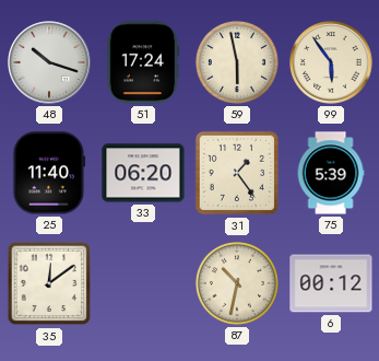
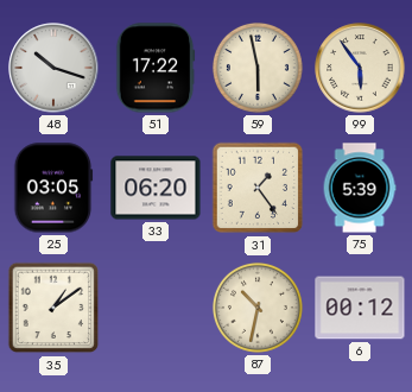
51: 17:24 -> 17:22
25: 11:40 -> 03:05
35: 12:09 -> 1:09
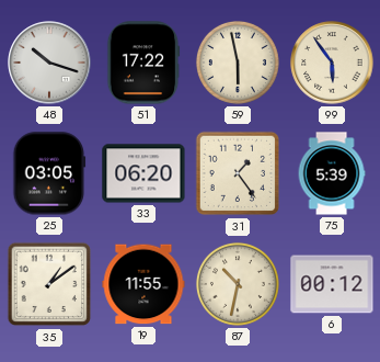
19: none -> 11:55
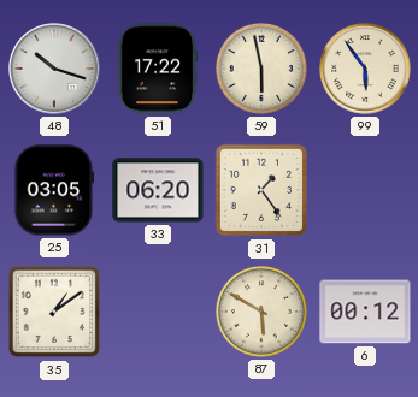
75: 5:39 -> none
19: 11:55 -> none
87: 10:32 -> 5:50
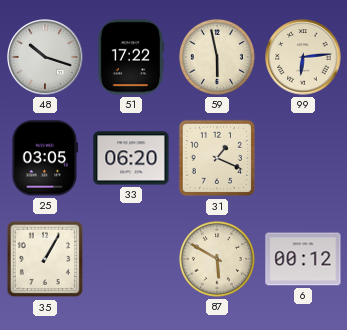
99: 5:54 -> 6:14
31: 1:24 -> 1:19
35: 1:09 -> 1:05
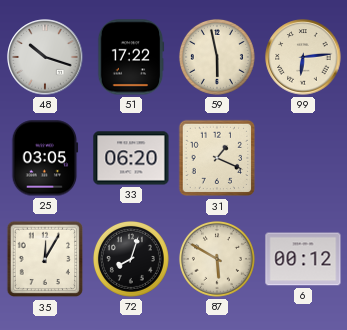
35: 1:05 -> 12:05
72: none -> 8:03
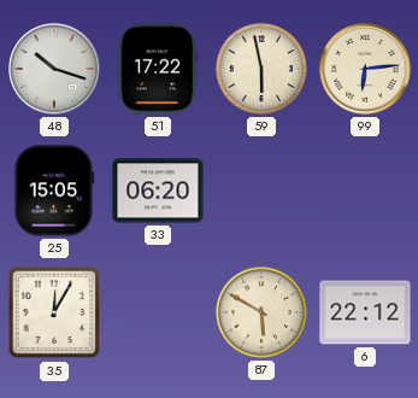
25: 03:05 -> 15:05
31: 1:19 -> none
72: 8:03 -> none
6: 00:12 -> 22:12
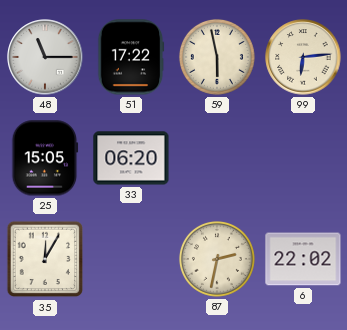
48: 10:18 -> 11:15
87: 5:50 -> 2:32
6: 22:12 -> 22:02
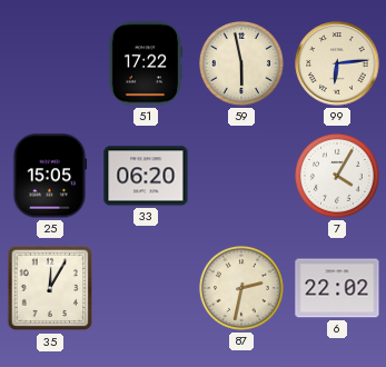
48: 11:15 -> none
7: none -> 4:05
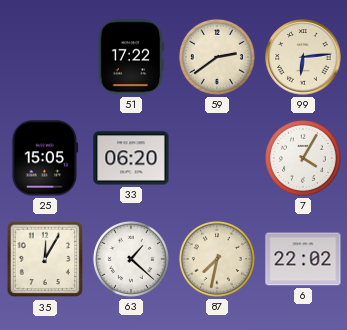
59: 5:58 -> 2:39
63: none -> 1:22
87: 2:32 -> 7:32
